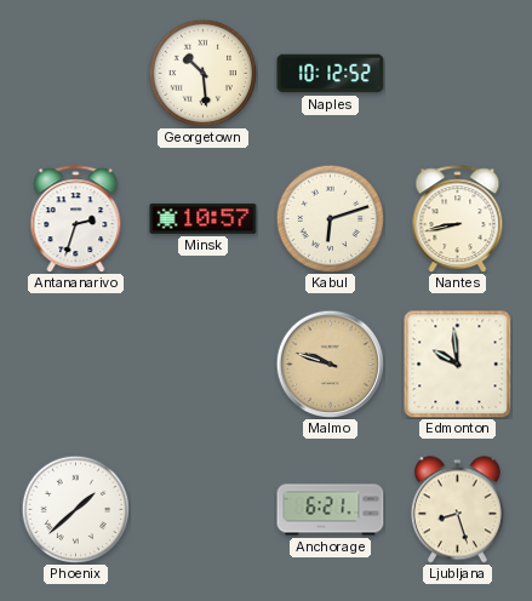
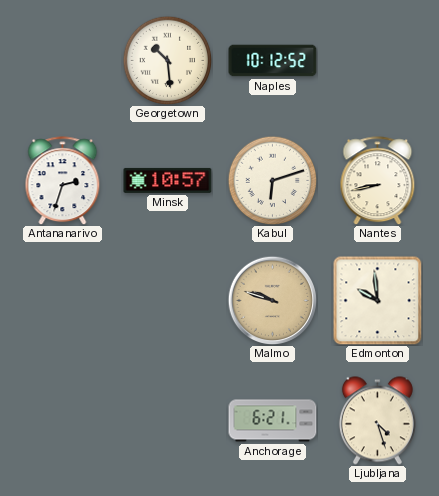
Phoenix: 1:38 -> none
Ljubljana: 8:27 -> 4:27
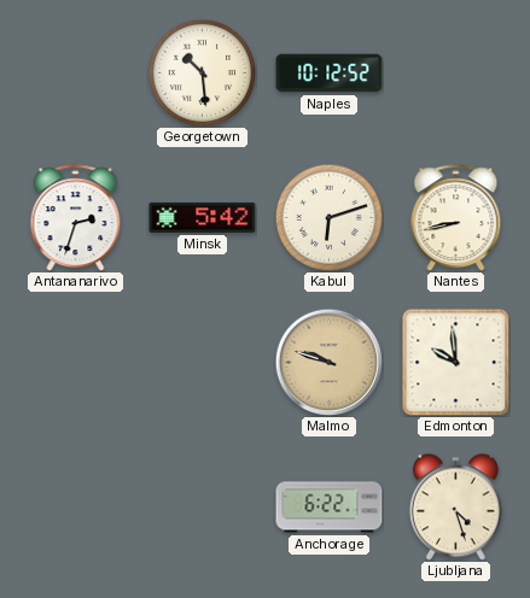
Minsk: 10:57 -> 5:42
Anchorage: 6:21 -> 6:22
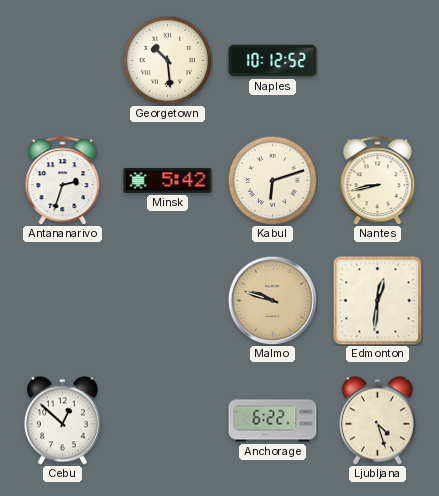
Edmonton: 9:59 -> 12:31
Cebu: none -> 12:52
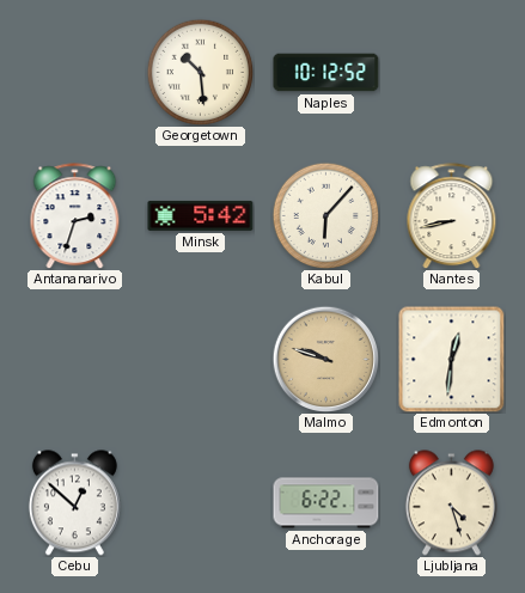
Kabul: 6:12 -> 6:07
